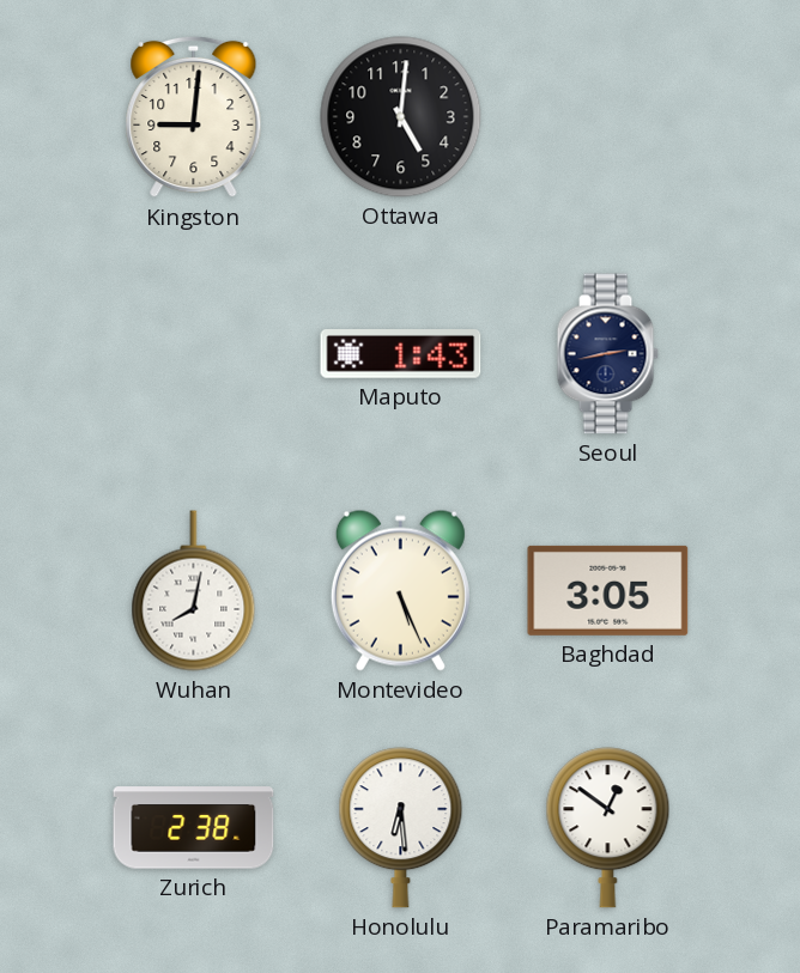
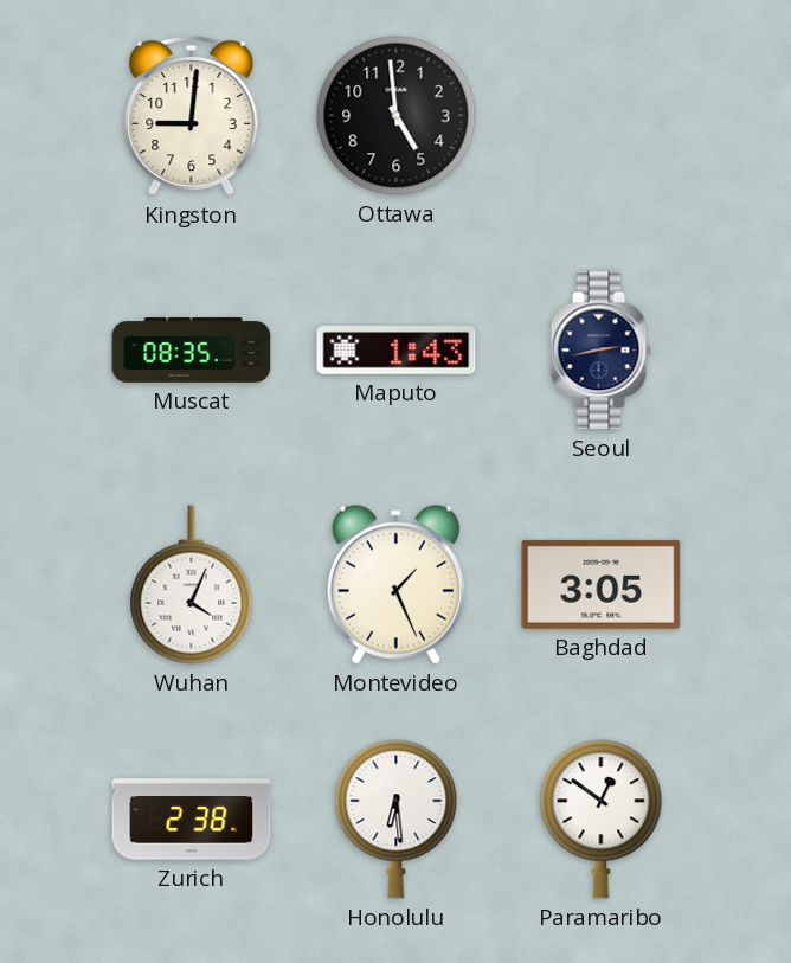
Ottawa: 5:01 -> 4:59
Muscat: none -> 08:35
Wuhan: 8:02 -> 4:04
Montevideo: 5:26 -> 1:26
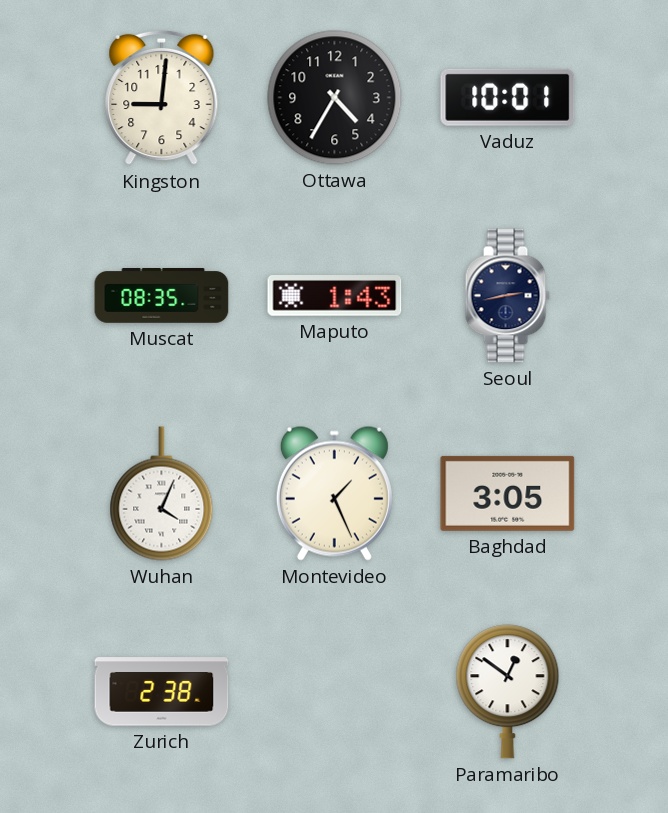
Ottawa: 4:59 -> 4:35
Vaduz: none -> 10:01
Honolulu: 6:29 -> none
